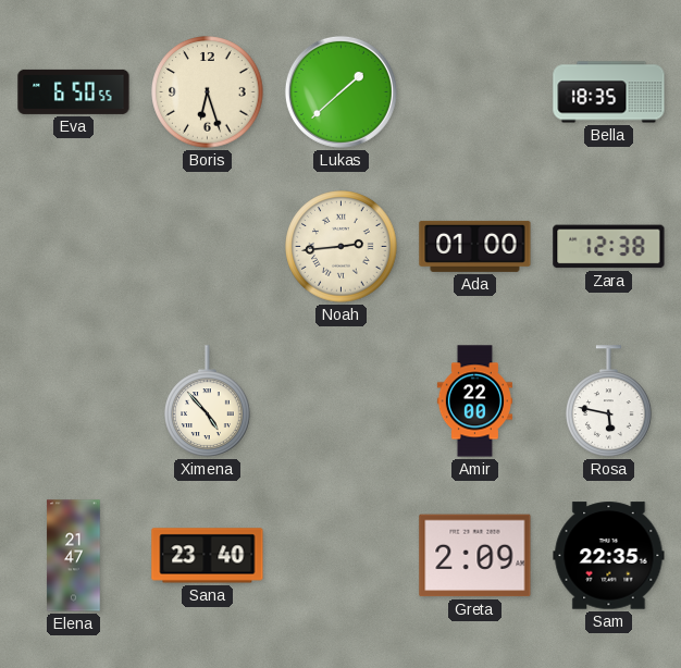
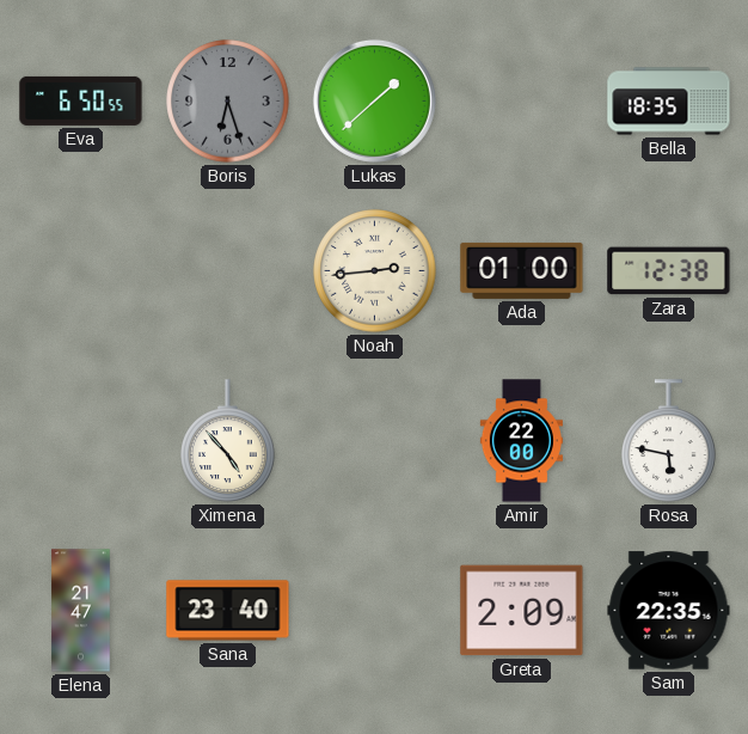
Boris dial: cream -> grey
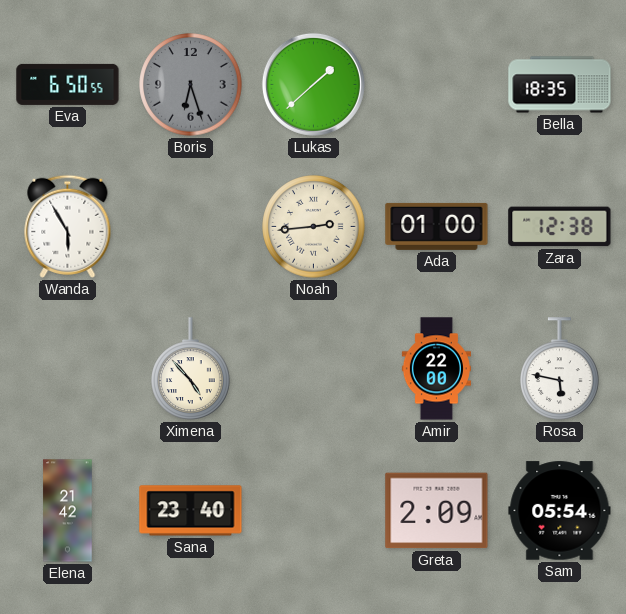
Wanda: none -> 5:55
Elena: 21:47 -> 21:42
Sam: 22:35 -> 05:54
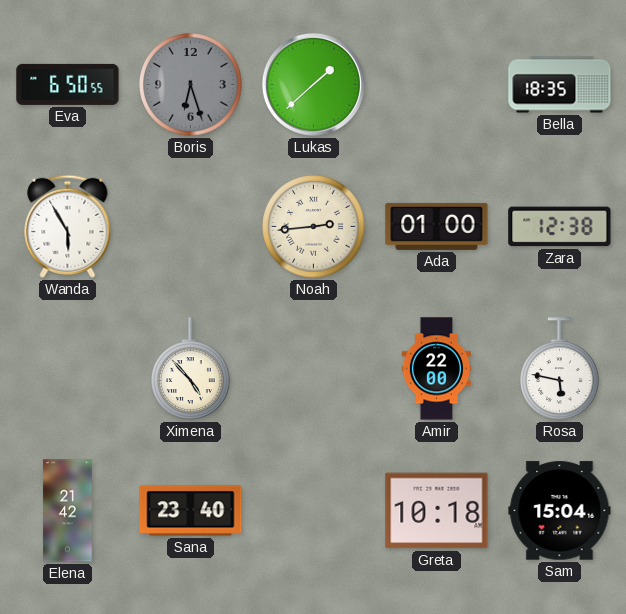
Greta: 2:09 -> 10:18
Sam: 05:54 -> 15:04
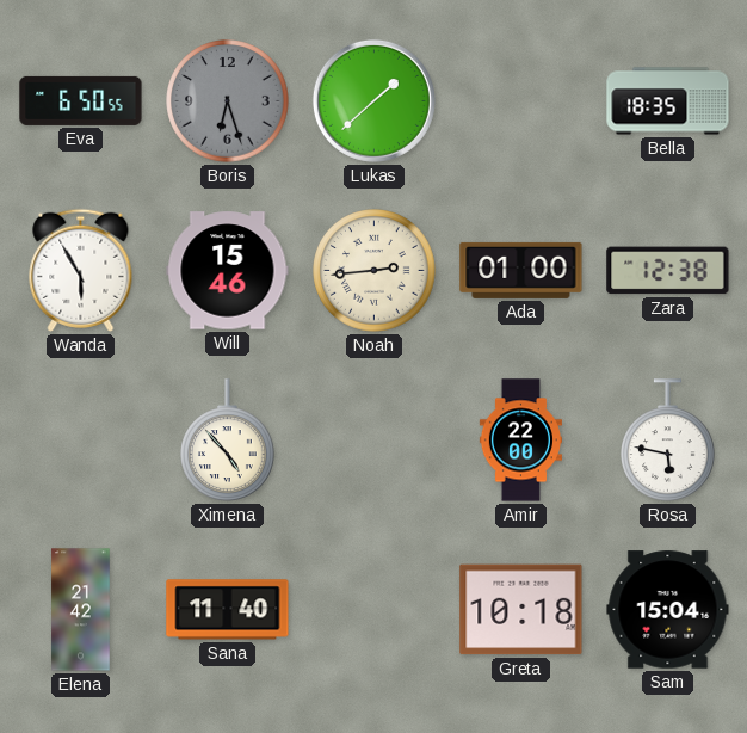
Will: none -> 15:46
Sana: 23:40 -> 11:40
